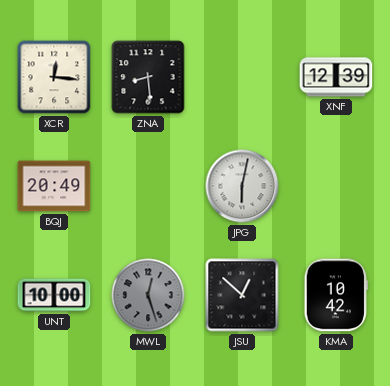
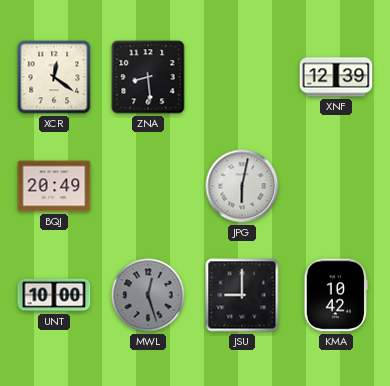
XCR: 12:16 -> 12:21
JSU: 12:52 -> 9:00
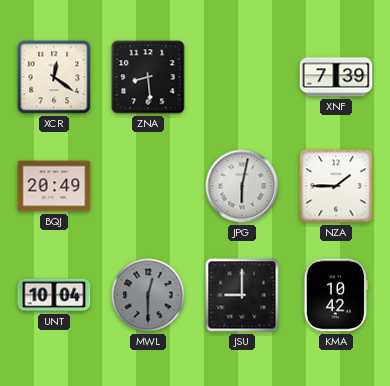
XNF: 12:39 -> 7:39
NZA: none -> 1:45
UNT: 10:00 -> 10:04
MWL: 12:27 -> 12:30
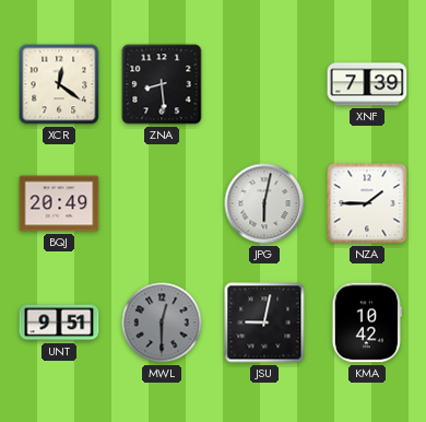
UNT: 10:04 -> 9:51
JSU: 9:00 -> 9:02
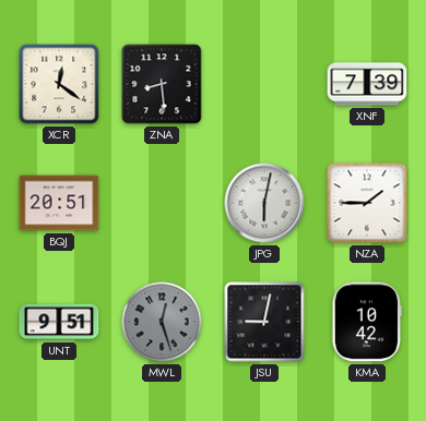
BQJ: 20:49 -> 20:51
MWL: 12:30 -> 12:27
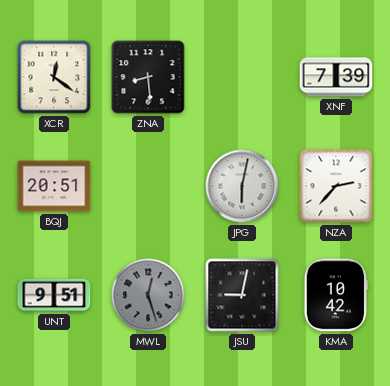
NZA: 1:45 -> 2:37
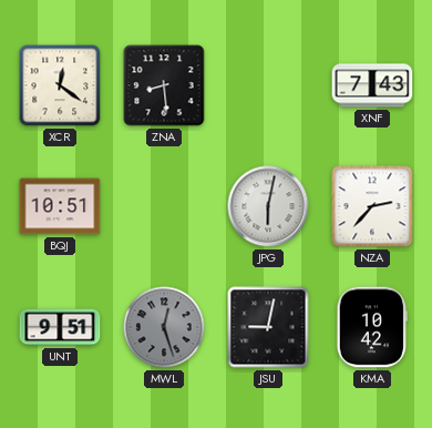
XNF: 7:39 -> 7:43
BQJ: 20:51 -> 10:51
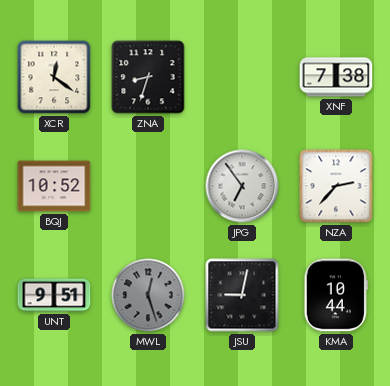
ZNA: 8:29 -> 8:33
XNF: 7:43 -> 7:38
BQJ: 10:51 -> 10:52
JPG: 6:02 -> 6:54
KMA: 10:42 -> 10:44
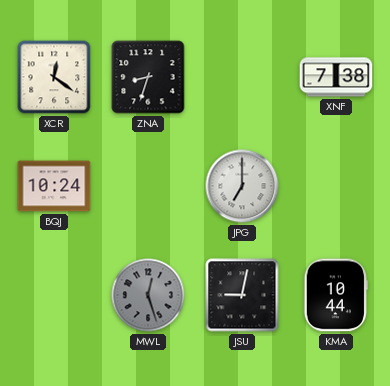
BQJ: 10:52 -> 10:24
JPG: 6:54 -> 7:00
NZA: 2:37 -> none
UNT: 9:51 -> none
